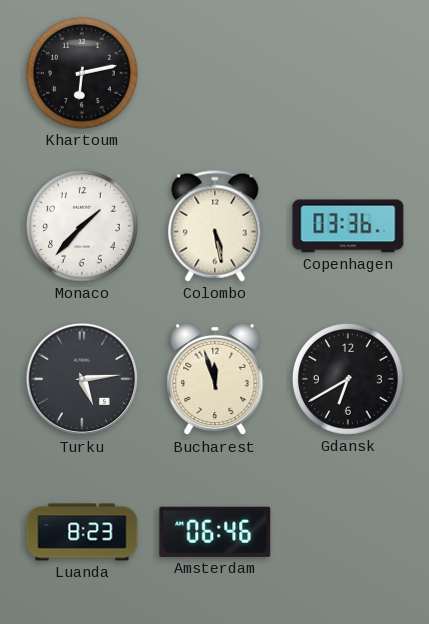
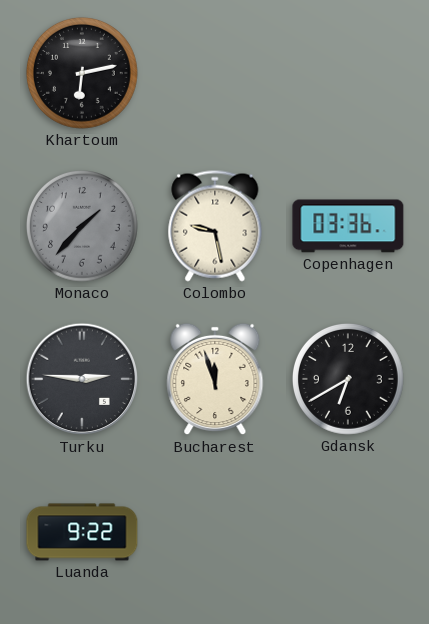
Monaco dial: white -> grey
Colombo: 5:28 -> 9:28
Turku: 5:14 -> 2:46
Luanda: 8:23 -> 9:22
Amsterdam: 06:46 -> none
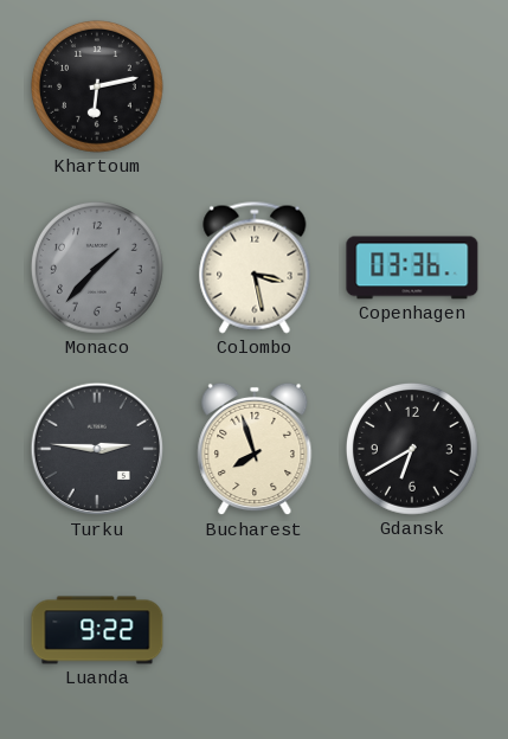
Colombo: 9:28 -> 3:28
Bucharest: 11:57 -> 7:57
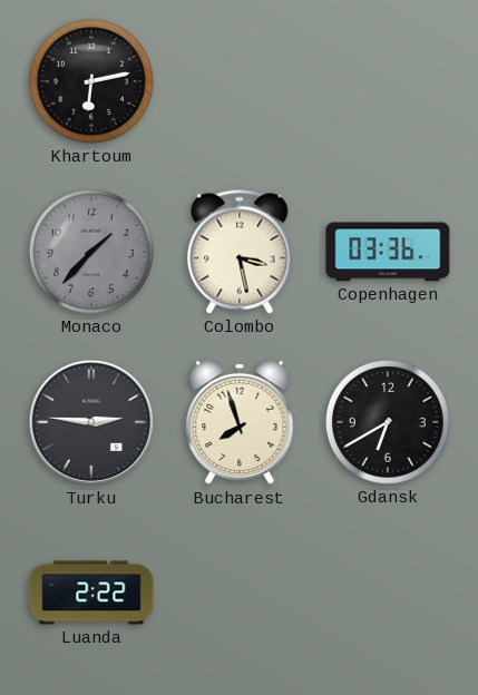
Luanda: 9:22 -> 2:22
